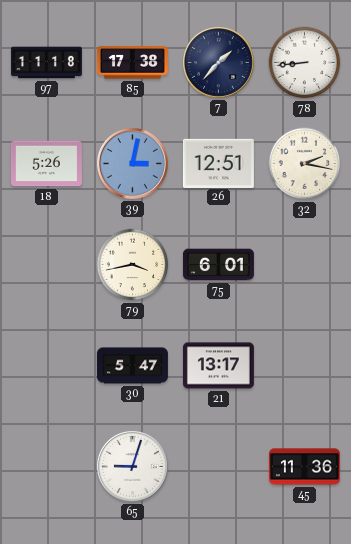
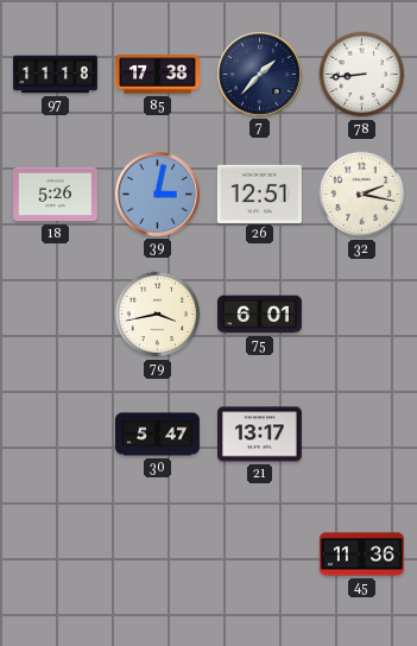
65: 9:03 -> none
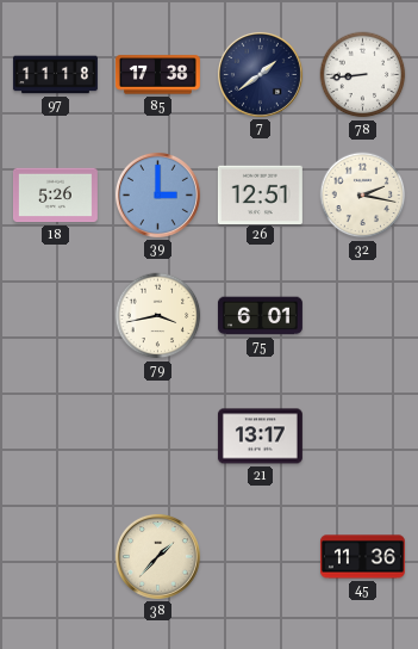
7: 1:37 -> 1:39
39: 3:02 -> 3:00
30: 5:47 -> none
38: none -> 1:37
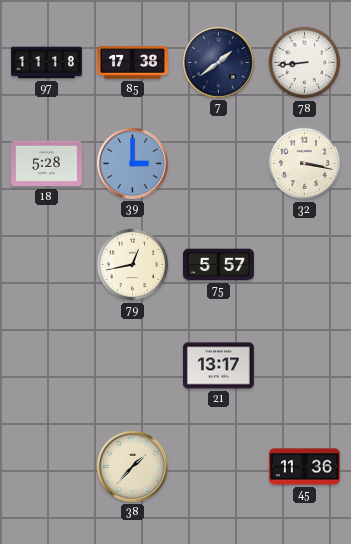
18: 5:26 -> 5:28
26: 12:51 -> none
32: 2:17 -> 3:17
79: 3:43 -> 12:43
75: 6:01 -> 5:57
